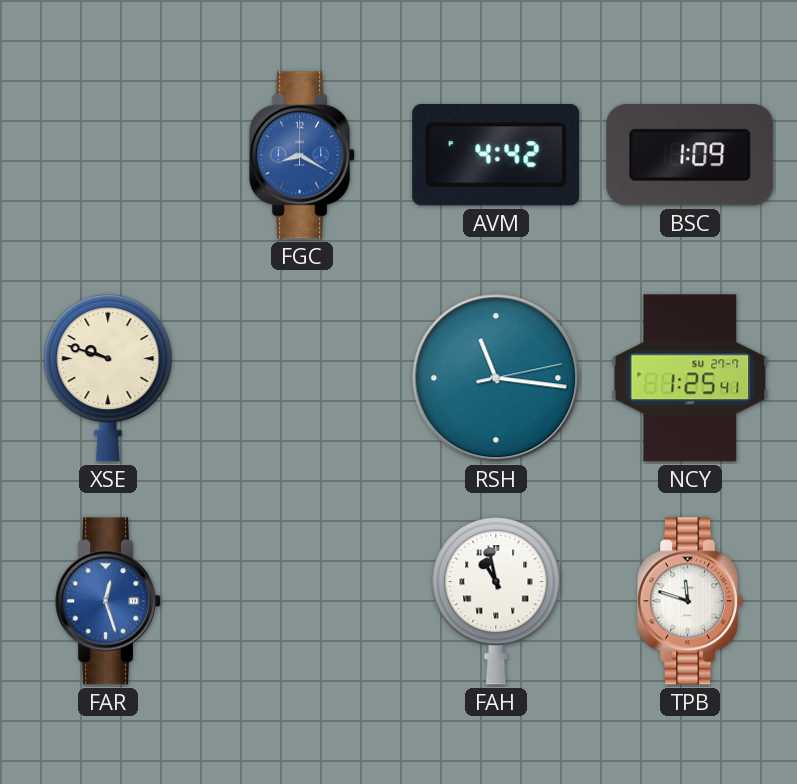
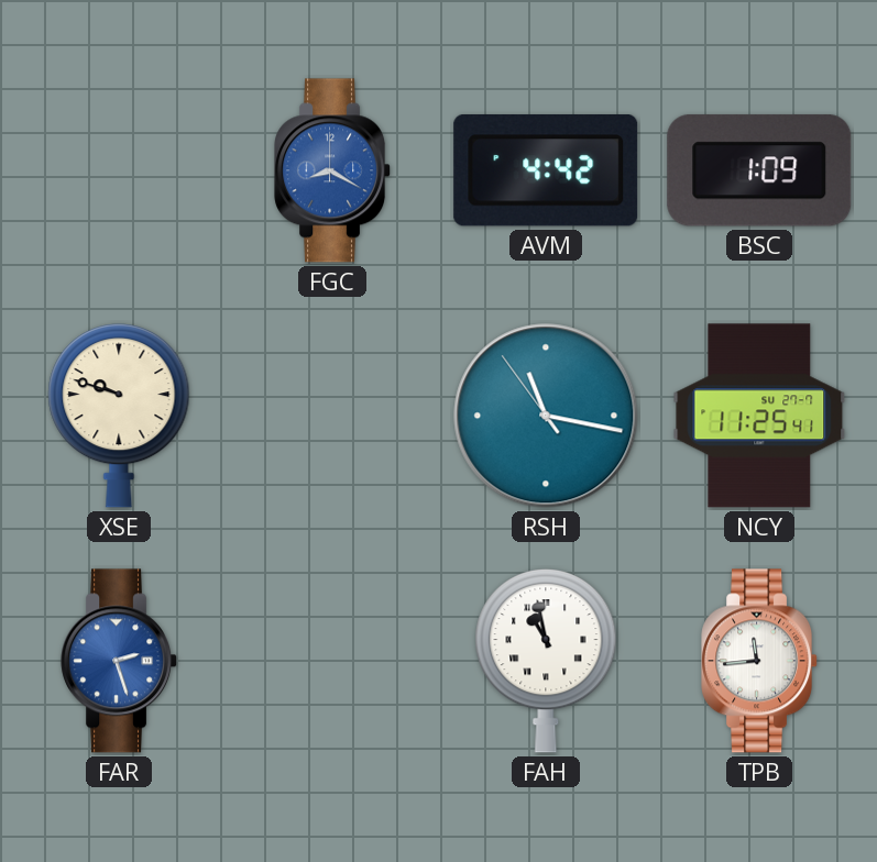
RSH: 11:16:13 -> 11:16:54
NCY: 1:25 -> 11:25
FAR: 12:27 -> 2:27
TPB: 11:48 -> 11:44
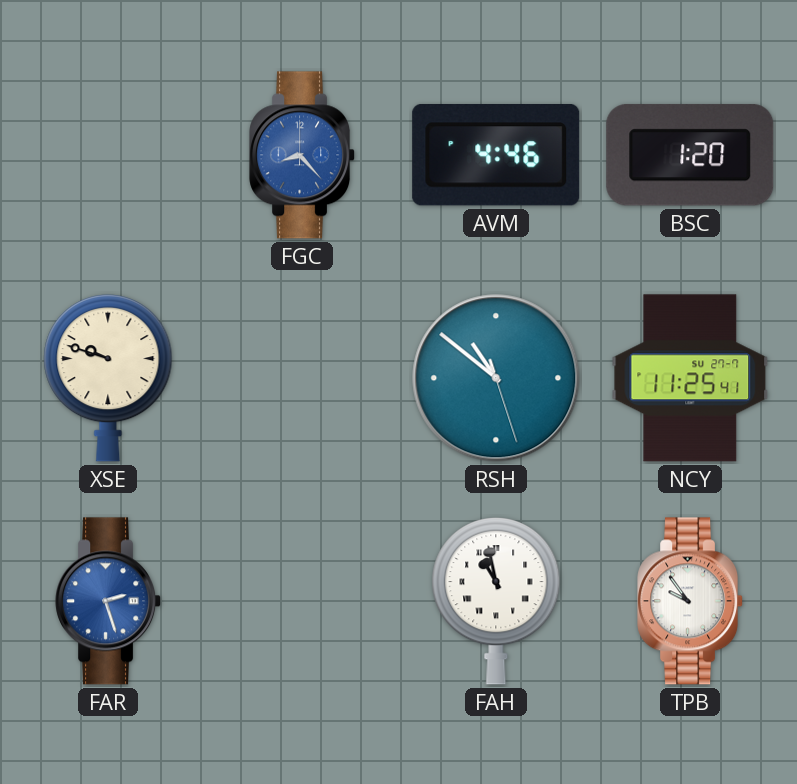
FGC: 8:20 -> 8:23
AVM: 4:42 -> 4:46
BSC: 1:09 -> 1:20
RSH: 11:16 -> 10:51
TPB: 11:44 -> 9:54
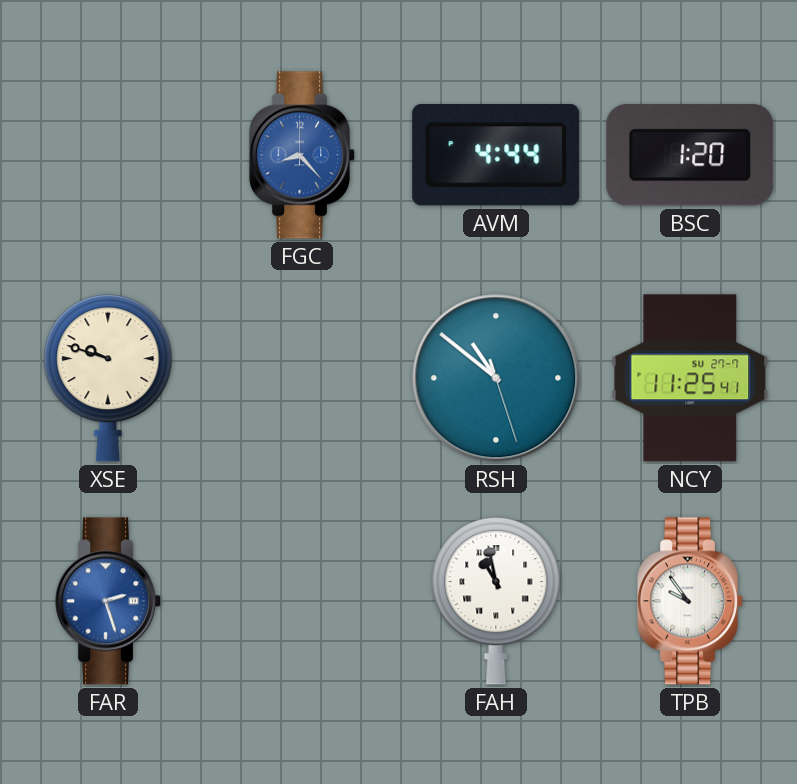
AVM: 4:46 -> 4:44
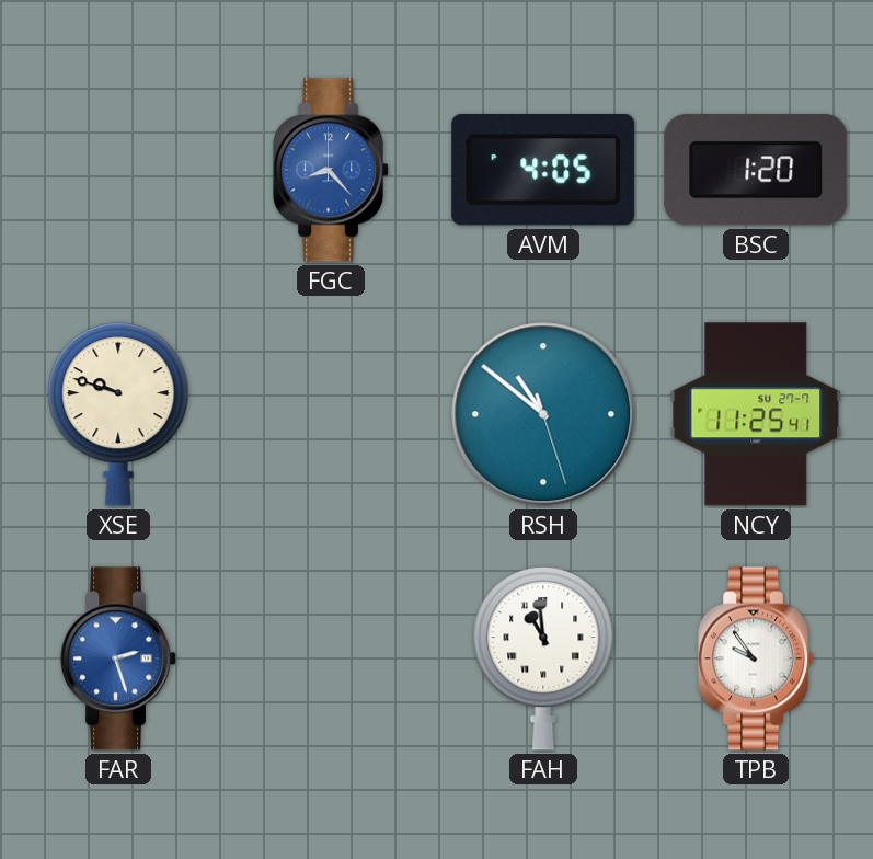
AVM: 4:44 -> 4:05
FAH: 10:58 -> 10:59
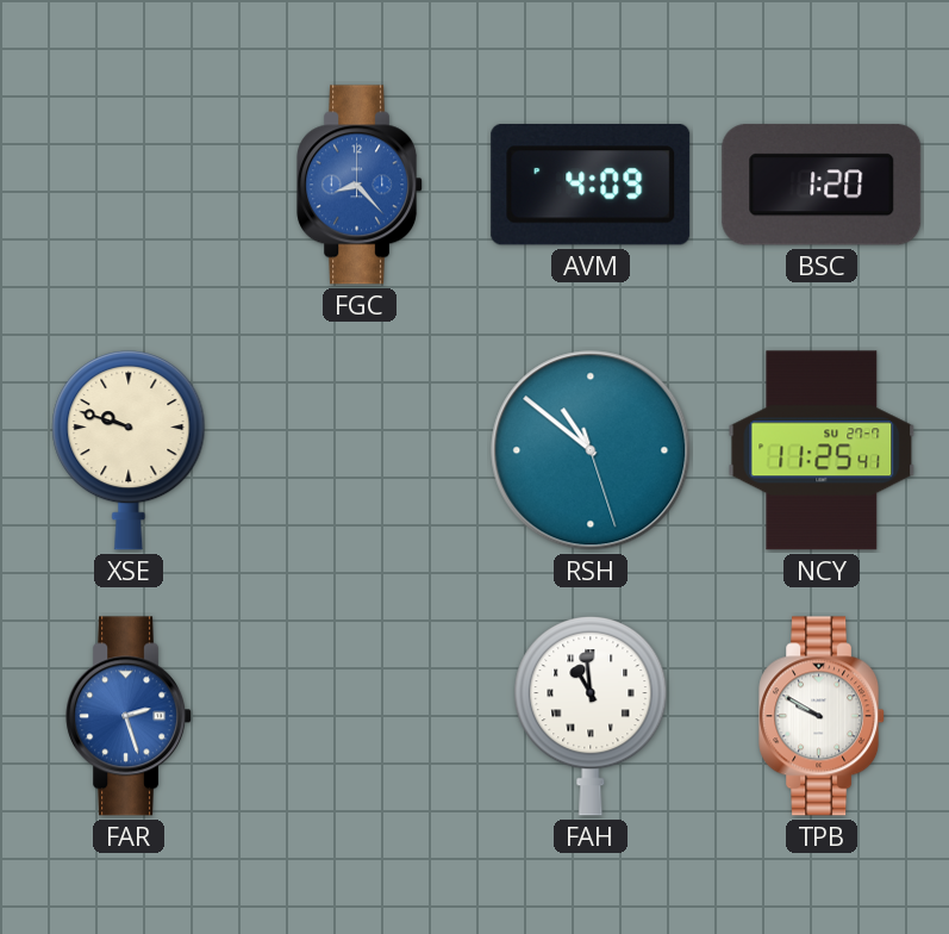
AVM: 4:05 -> 4:09
TPB: 9:54 -> 9:50
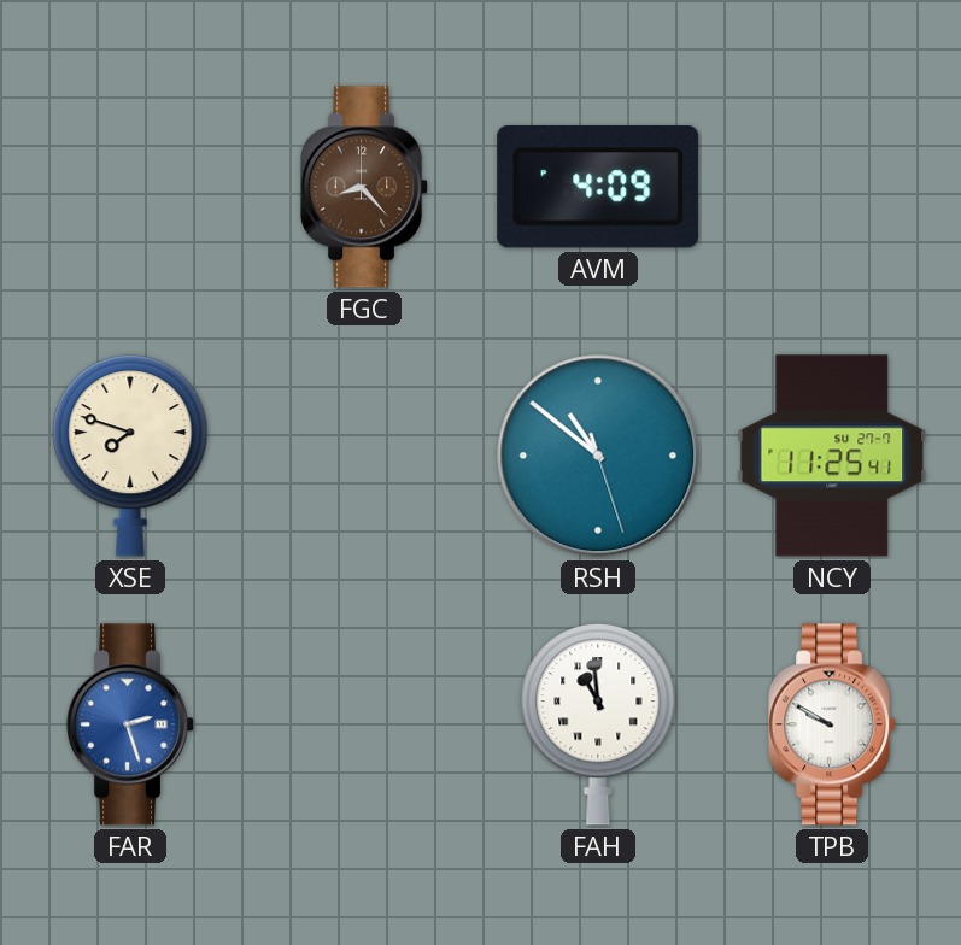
FGC dial: blue -> brown
BSC: 1:20 -> none
XSE: 9:48 -> 7:48
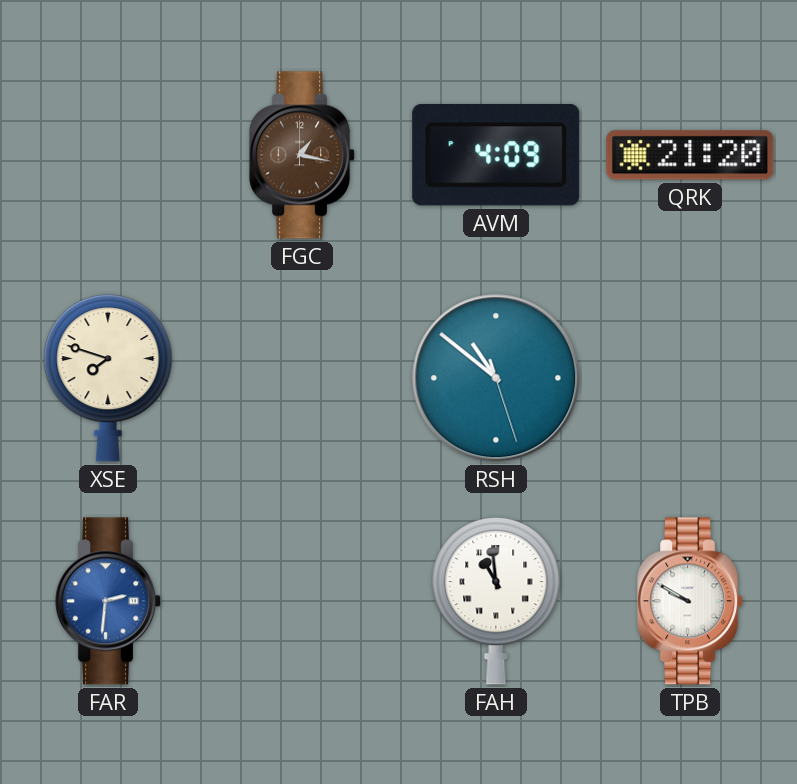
FGC: 8:23 -> 1:17
QRK: none -> 21:20
NCY: 11:25 -> none
FAR: 2:27 -> 2:31
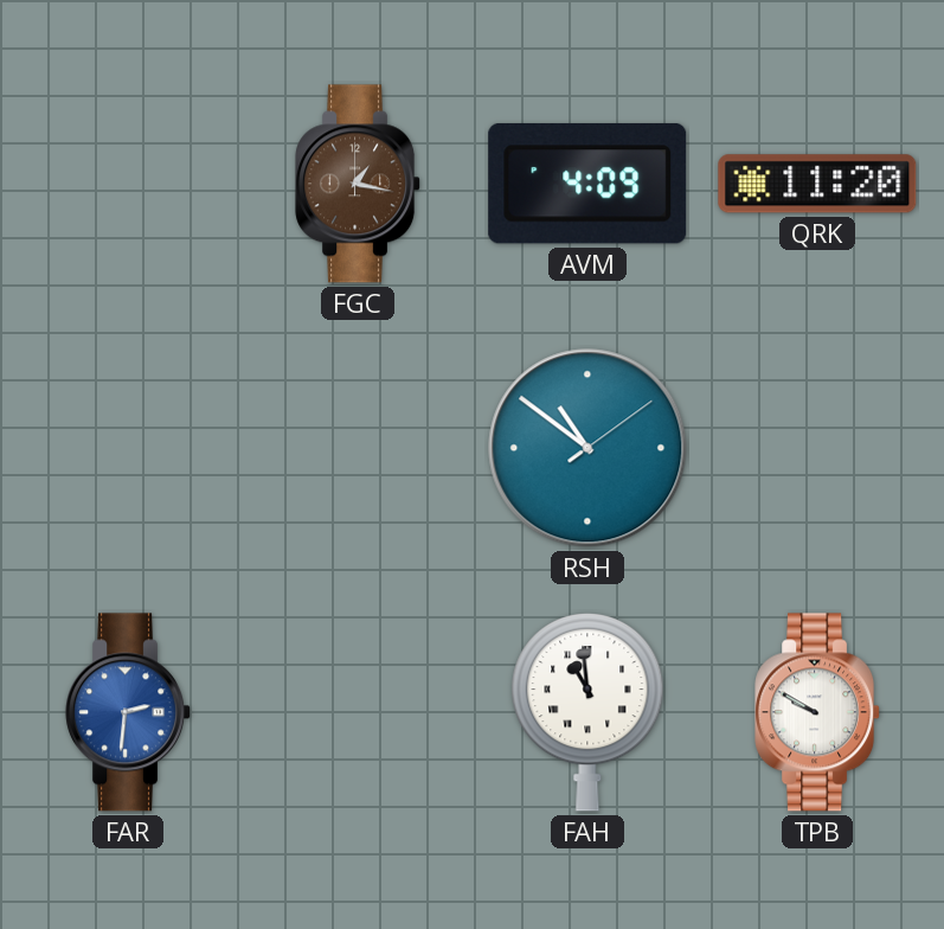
QRK: 21:20 -> 11:20
XSE: 7:48 -> none
RSH: 10:51:27 -> 10:51:09
